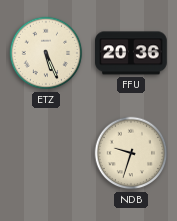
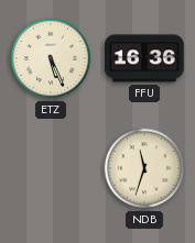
FFU: 20:36 -> 16:36
NDB: 9:33 -> 11:33
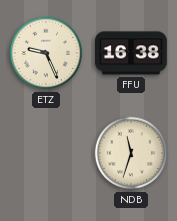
ETZ: 5:26 -> 9:26
FFU: 16:36 -> 16:38
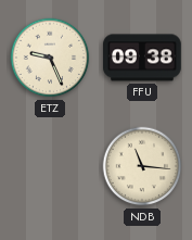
FFU: 16:38 -> 09:38
NDB: 11:33 -> 11:16
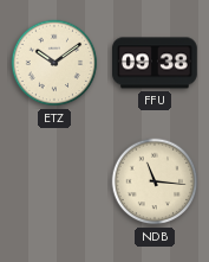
ETZ: 9:26 -> 10:09
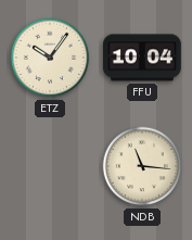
ETZ: 10:09 -> 10:06
FFU: 09:38 -> 10:04
